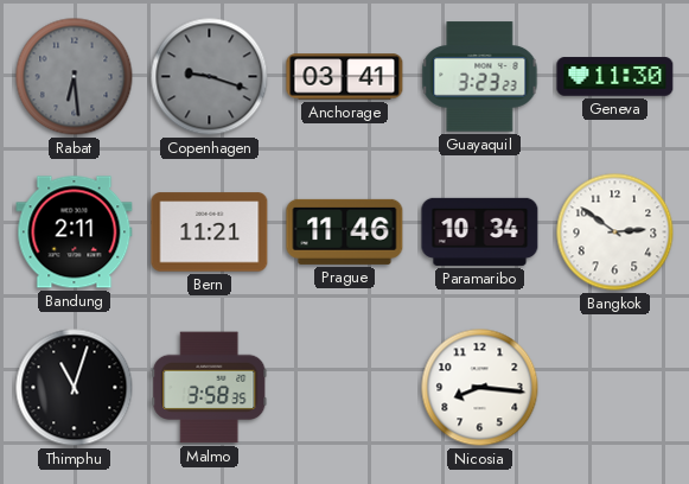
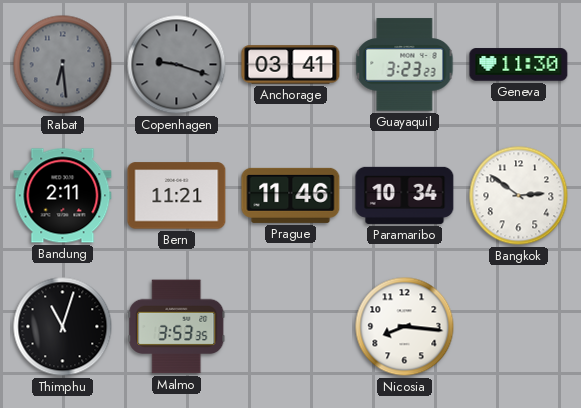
Malmo: 3:58 -> 3:53
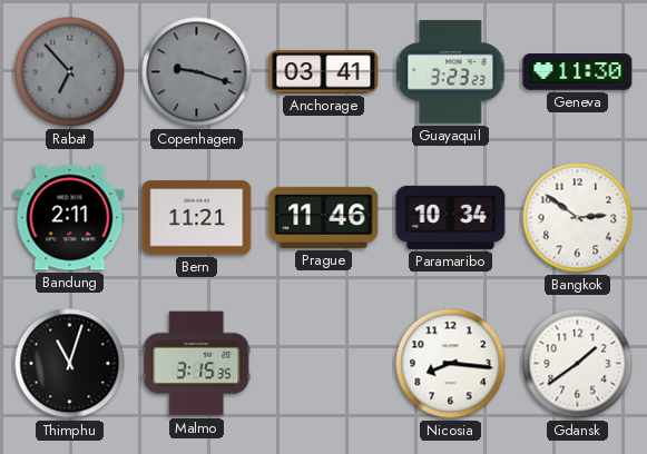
Rabat: 6:29 -> 6:53
Malmo: 3:53 -> 3:15
Gdansk: none -> 1:39
